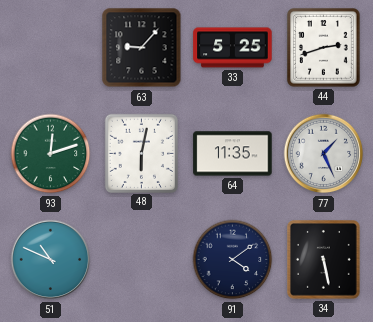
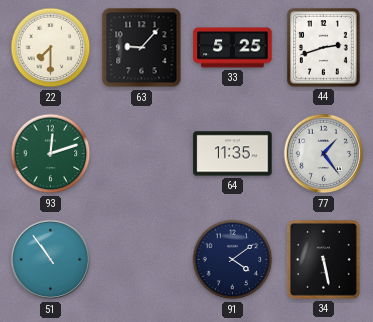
22: none -> 7:30
48: 6:02 -> none
77: 1:26 -> 1:24
51: 10:49 -> 10:54
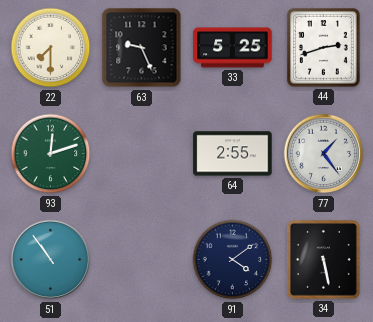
63: 9:07 -> 9:26
64: 11:35 -> 2:55
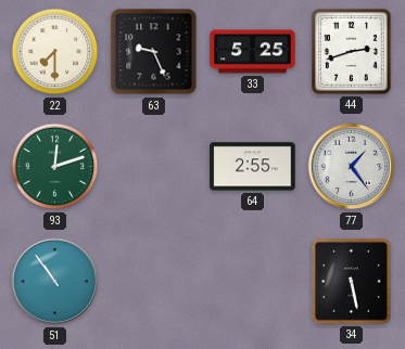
91: 4:09 -> none
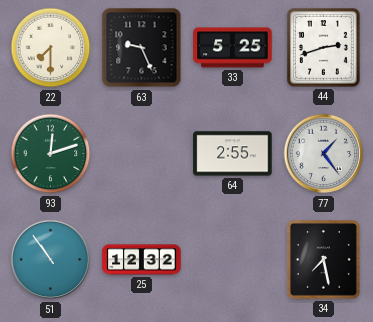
25: none -> 12:32
34: 5:28 -> 7:28
